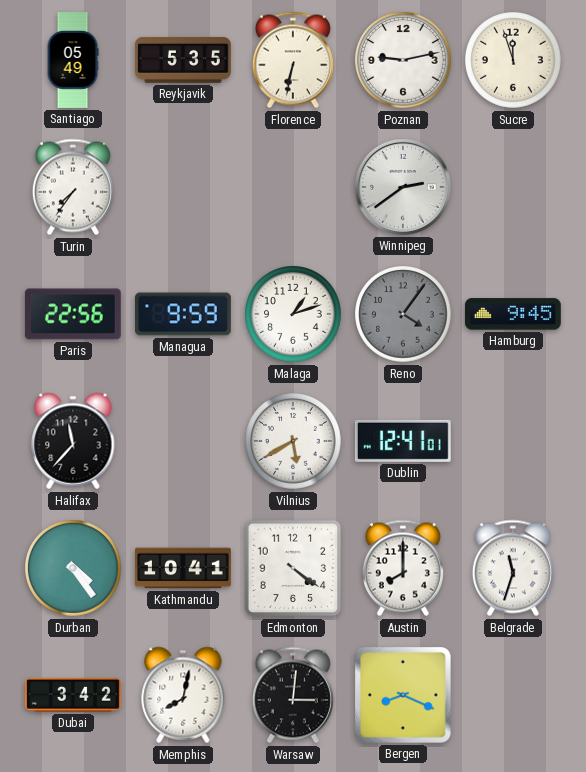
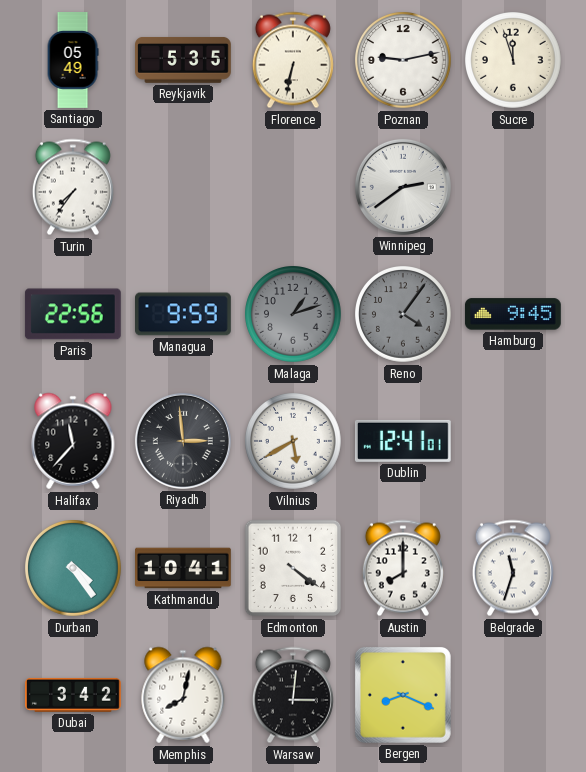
Malaga dial: white -> grey
Riyadh: none -> 2:59
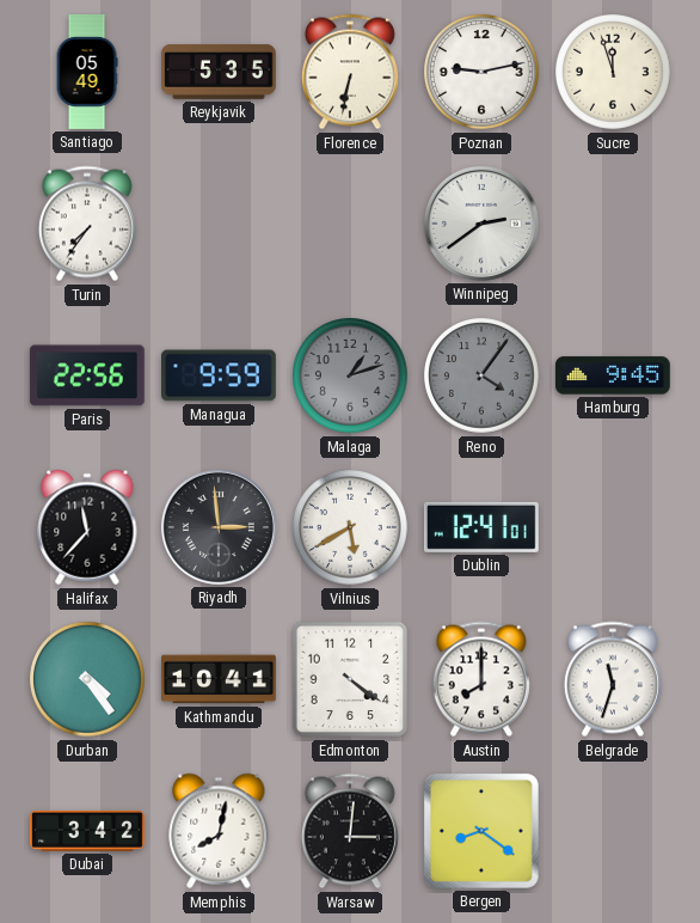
Bergen: 8:19 -> 8:21
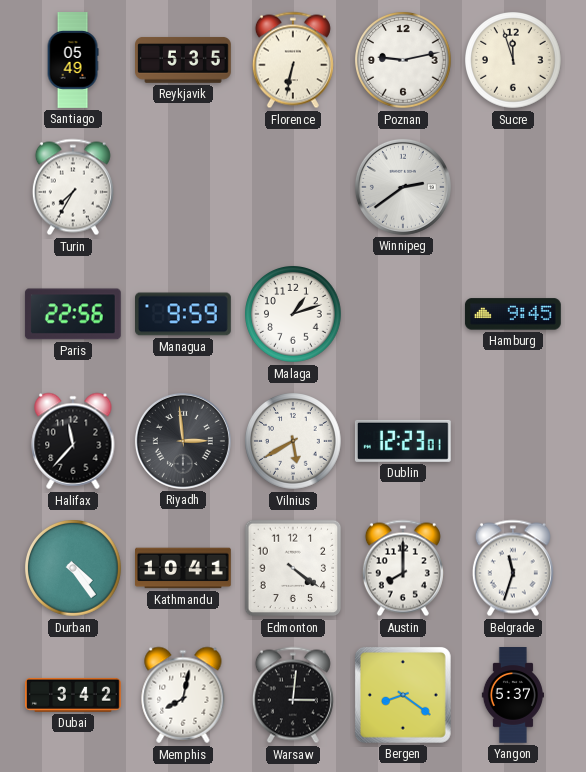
Turin: 7:36 -> 7:35
Malaga dial: grey -> white
Reno: 4:06 -> none
Dublin: 12:41 -> 12:23
Yangon: none -> 5:37
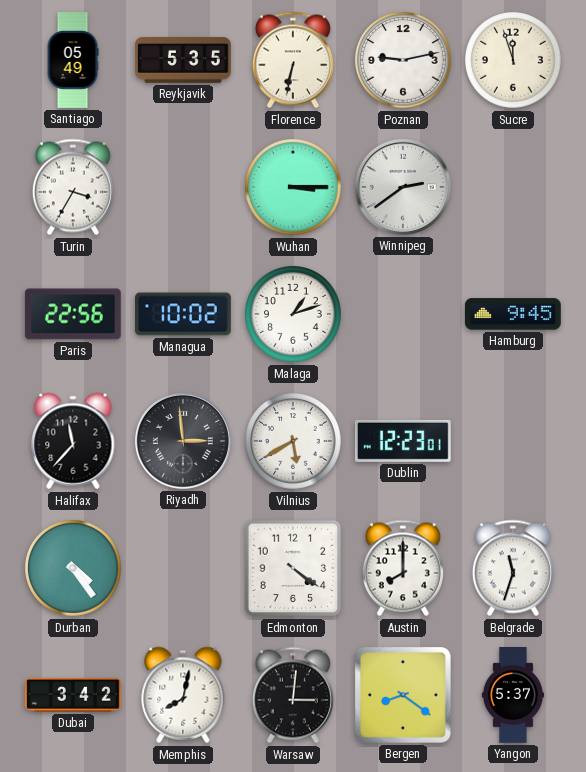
Turin: 7:35 -> 3:35
Wuhan: none -> 3:15
Managua: 9:59 -> 10:02
Kathmandu: 10:41 -> none
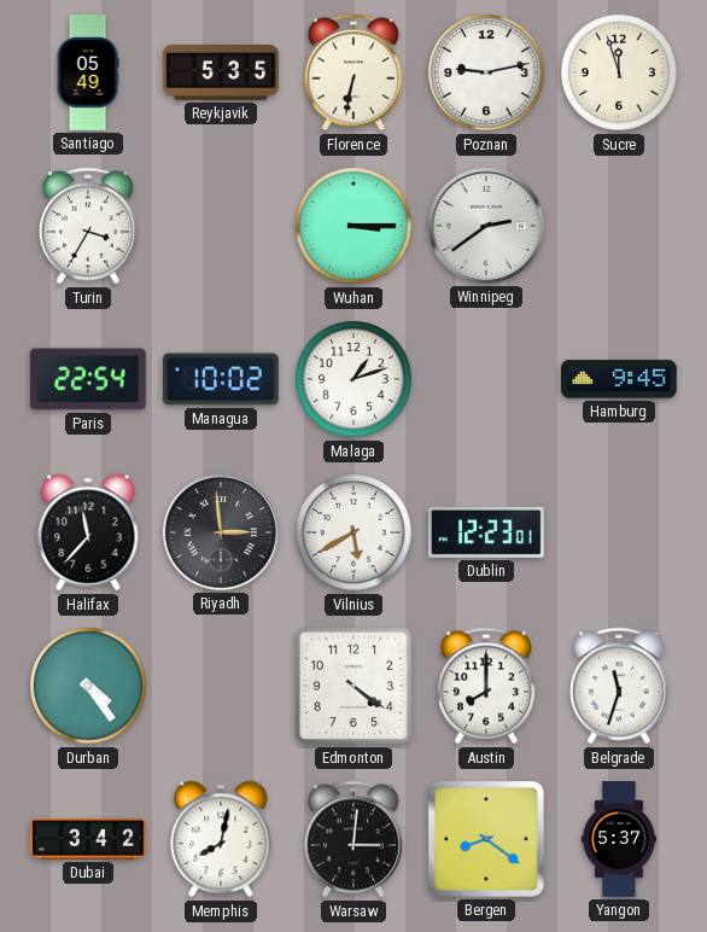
Paris: 22:56 -> 22:54
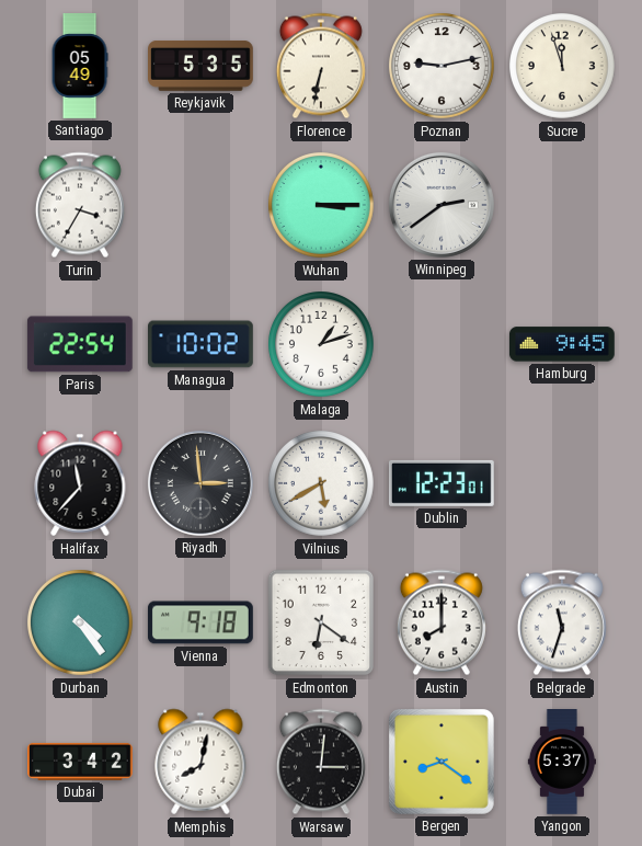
Vienna: none -> 9:18
Edmonton: 4:21 -> 6:21
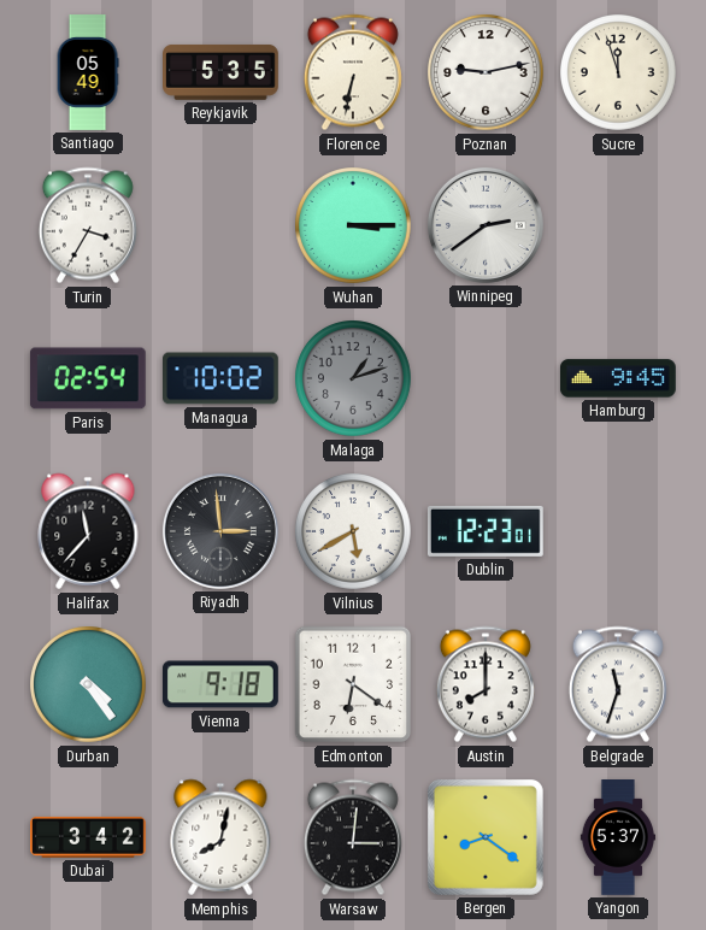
Paris: 22:54 -> 02:54
Malaga dial: white -> grey
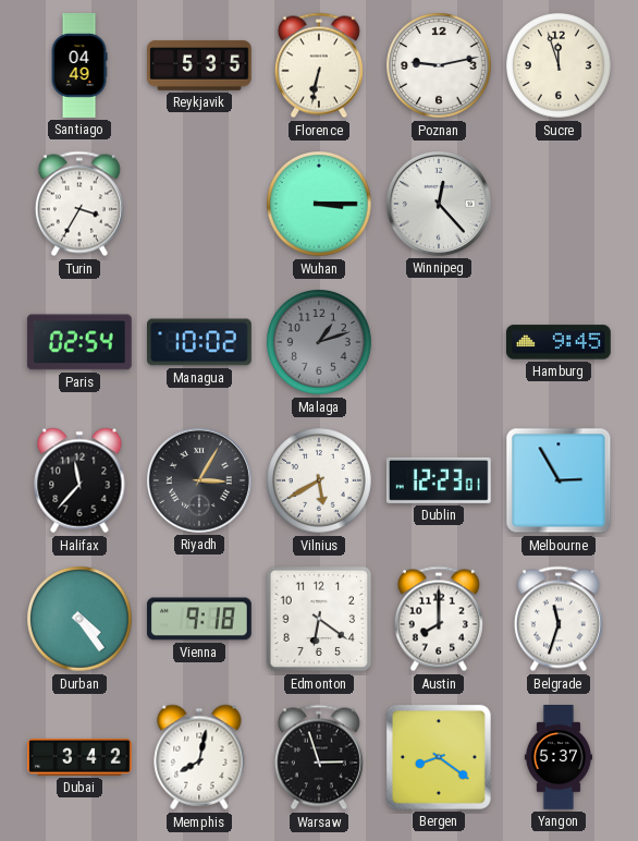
Santiago: 05:49 -> 04:49
Winnipeg: 2:39 -> 12:23
Riyadh: 2:59 -> 3:05
Melbourne: none -> 2:55
Warsaw: 3:01 -> 2:57
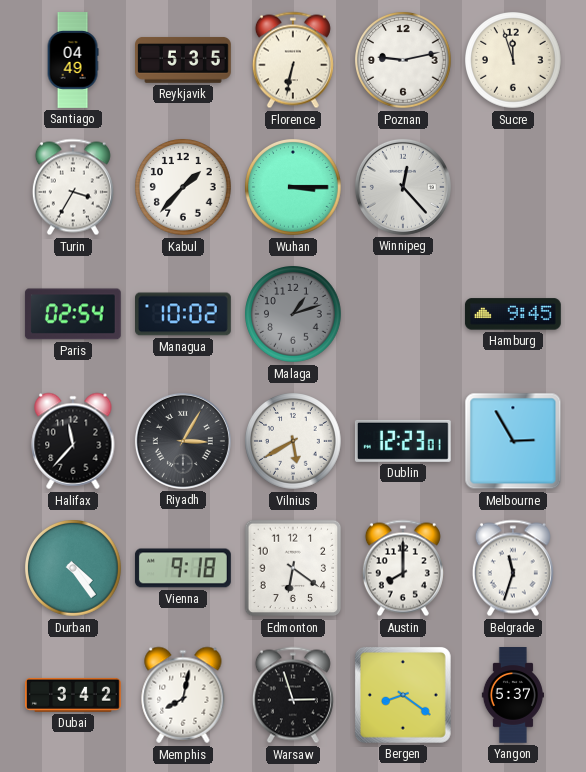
Kabul: none -> 1:37
